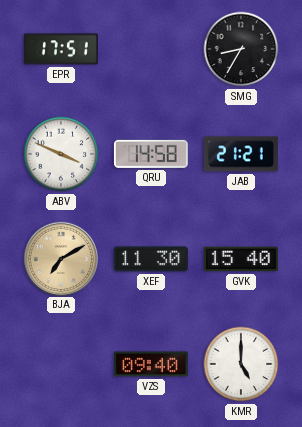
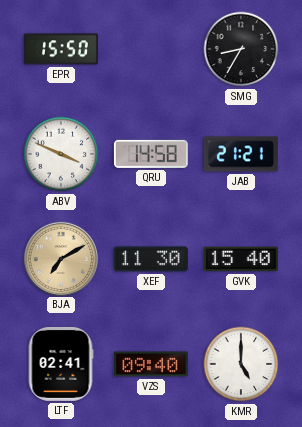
EPR: 17:51 -> 15:50
LTF: none -> 02:41
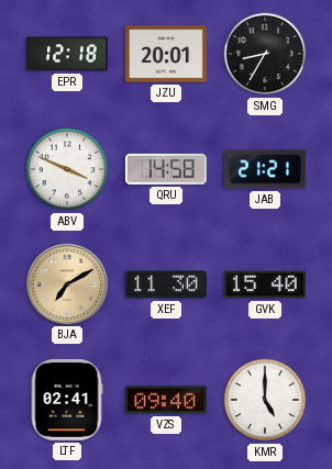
EPR: 15:50 -> 12:18
JZU: none -> 20:01
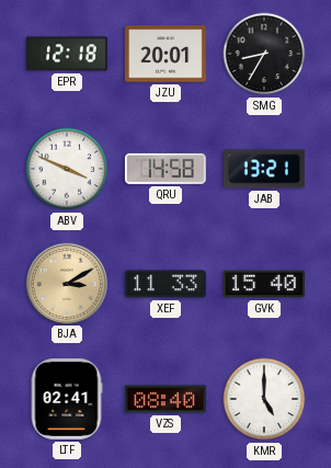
JAB: 21:21 -> 13:21
BJA: 7:10 -> 3:10
XEF: 11:30 -> 11:33
VZS: 09:40 -> 08:40
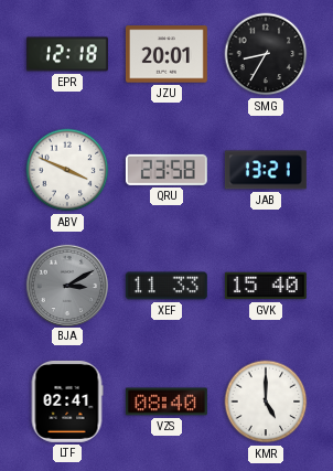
QRU: 14:58 -> 23:58
BJA dial: champagne -> grey
